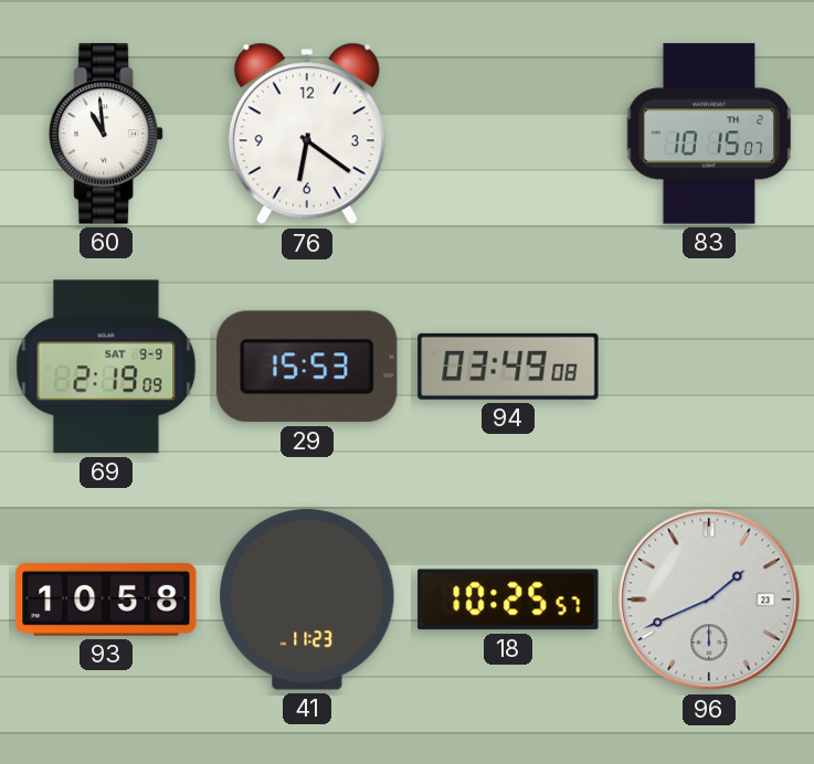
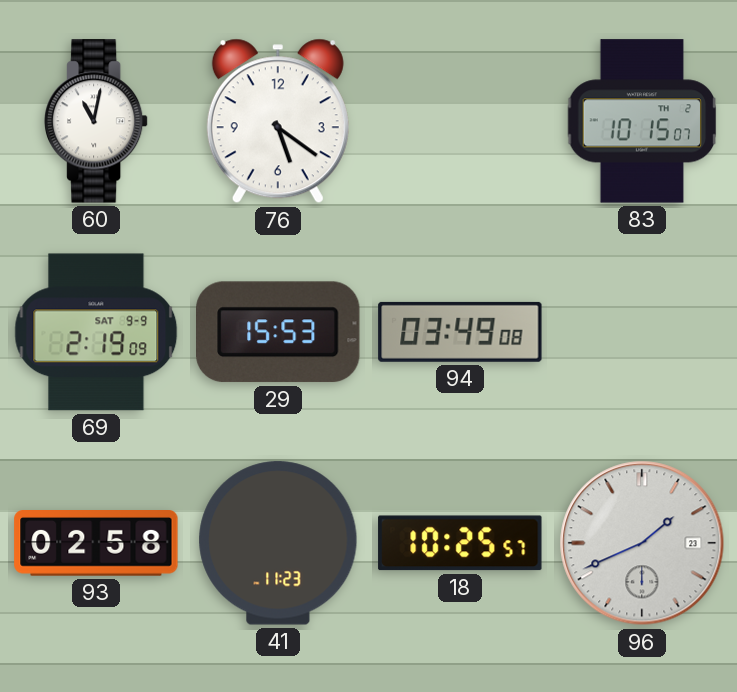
60: 10:59 -> 11:02
76: 6:21 -> 5:21
93: 10:58 -> 02:58
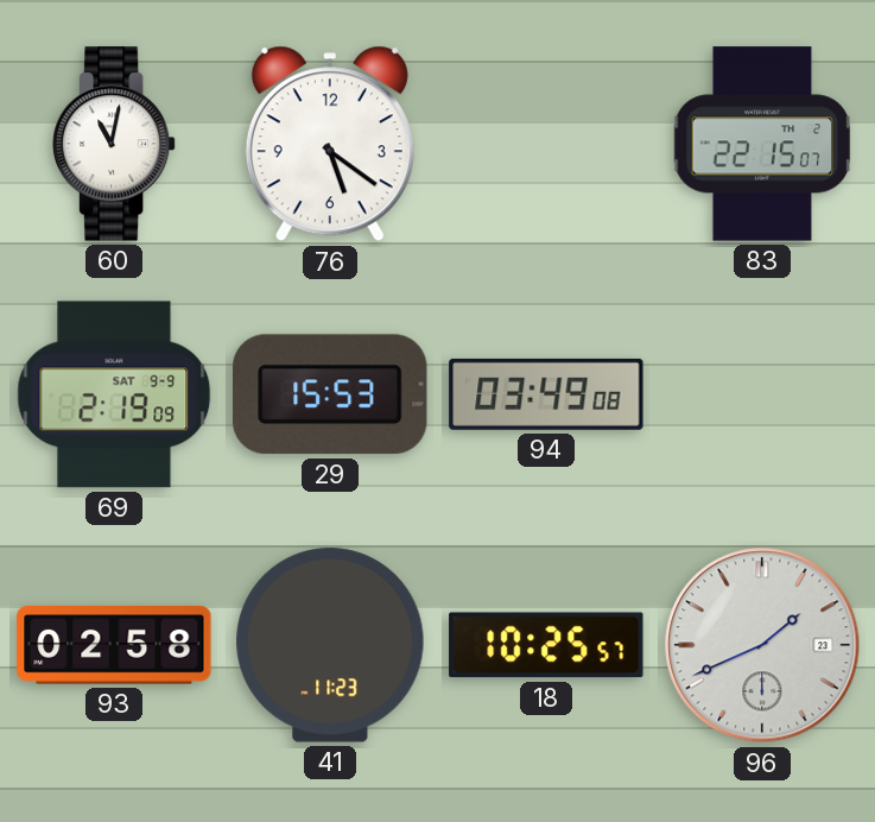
83: 10:15 -> 22:15
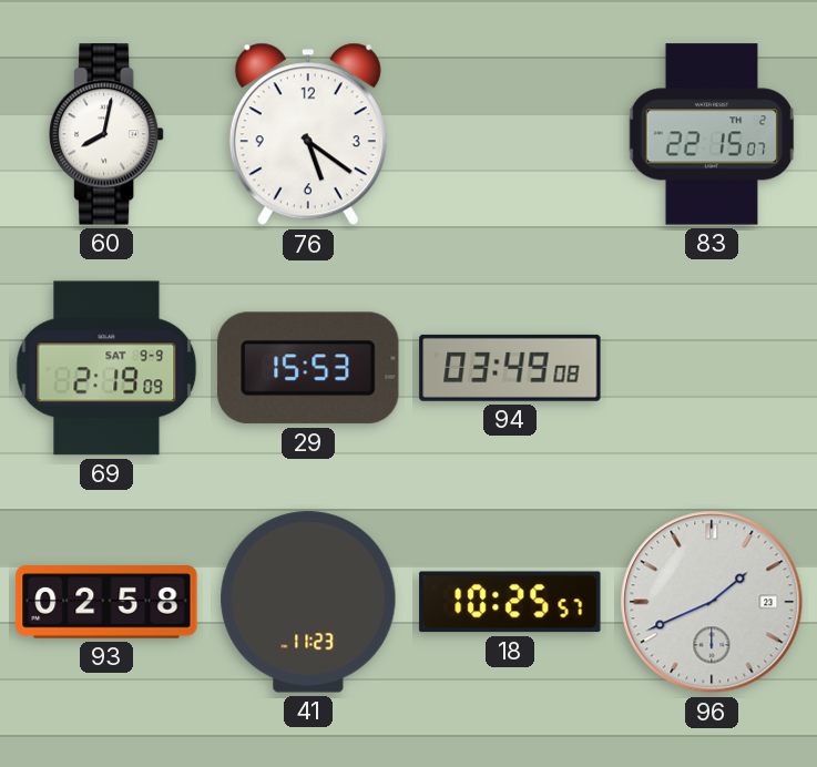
60: 11:02 -> 8:02
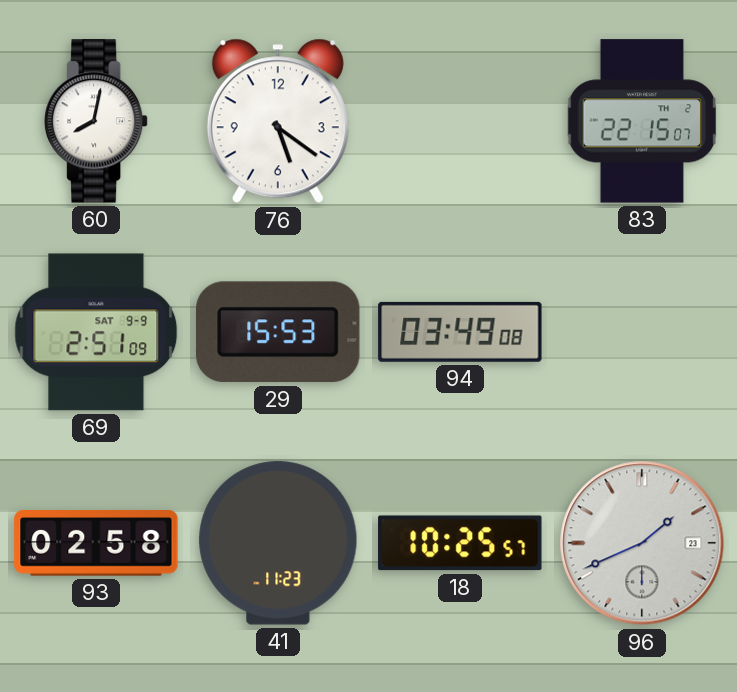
69: 2:19 -> 2:51
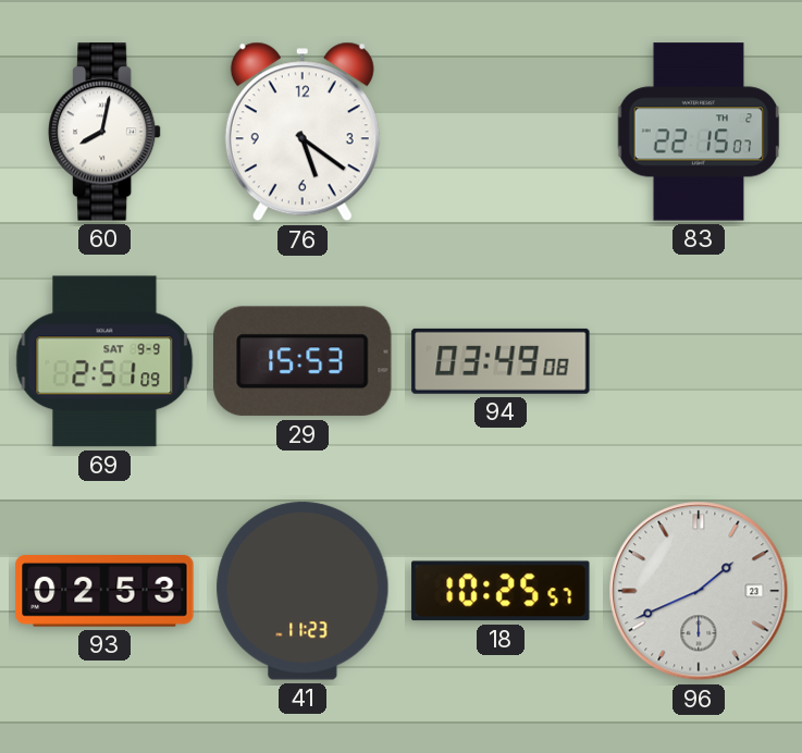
93: 02:58 -> 02:53
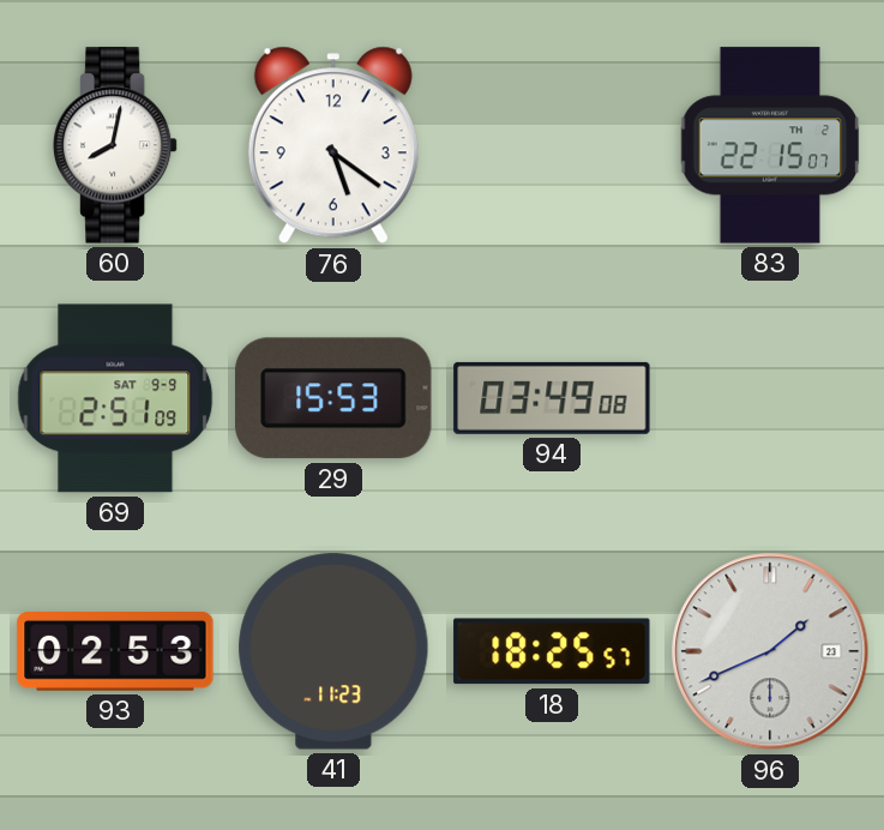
18: 10:25 -> 18:25
